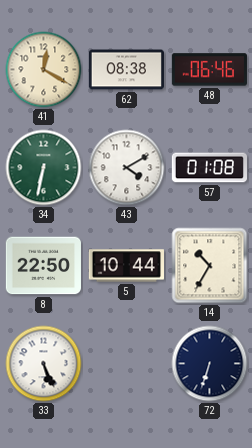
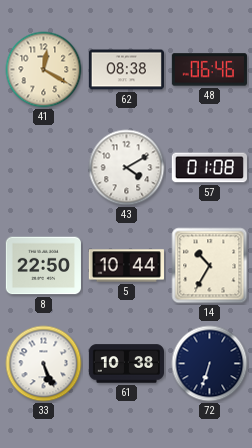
34: 6:32 -> none
61: none -> 10:38
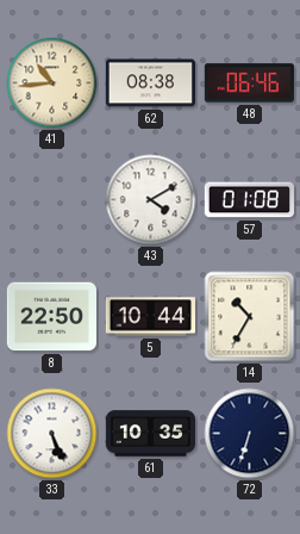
41: 12:20 -> 10:44
61: 10:38 -> 10:35
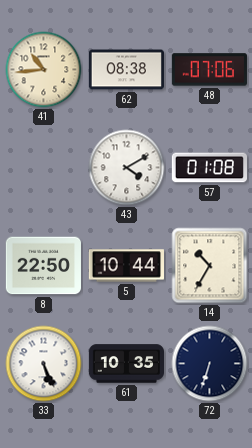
48: 06:46 -> 07:06
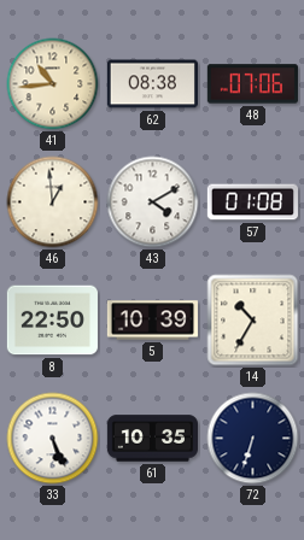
46: none -> 12:59
5: 10:44 -> 10:39
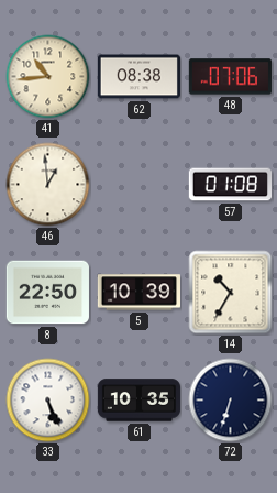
43: 4:10 -> none
